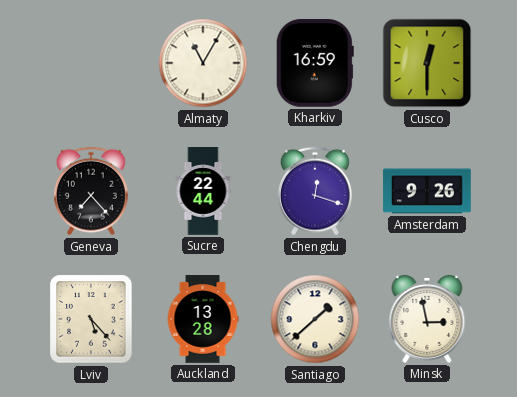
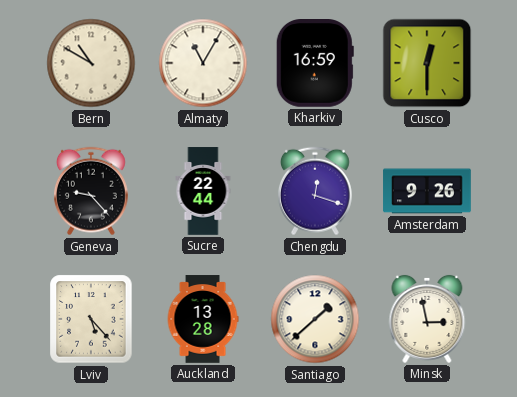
Bern: none -> 10:50
Geneva: 7:23 -> 9:23
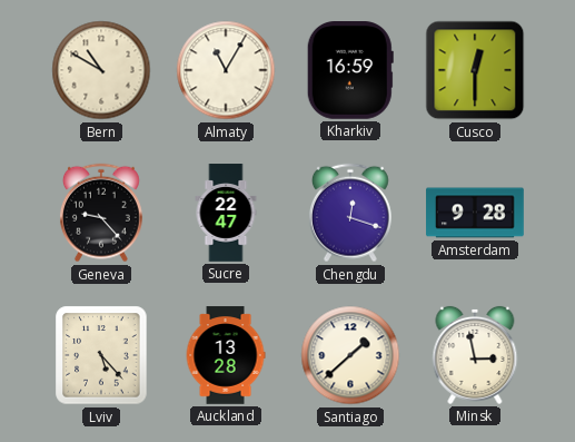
Sucre: 22:44 -> 22:47
Amsterdam: 9:26 -> 9:28
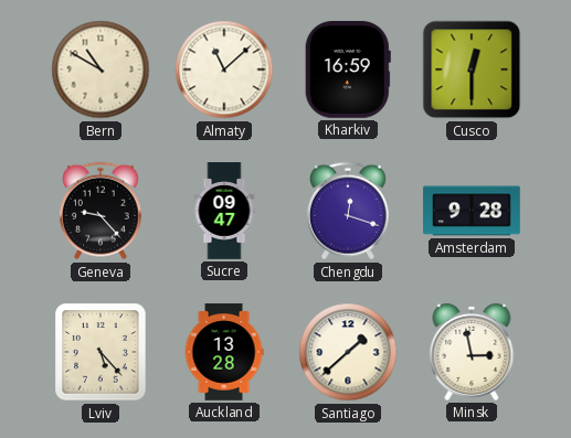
Almaty: 11:05 -> 11:08
Sucre: 22:47 -> 09:47
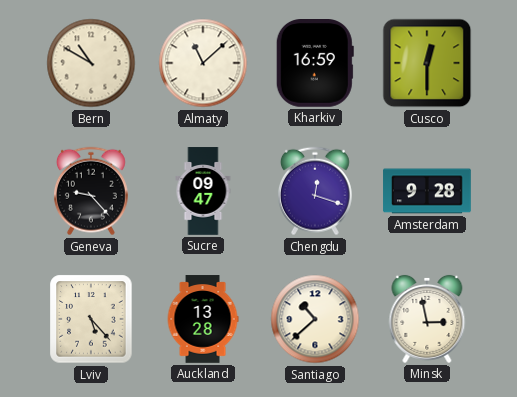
Santiago: 1:38 -> 10:38
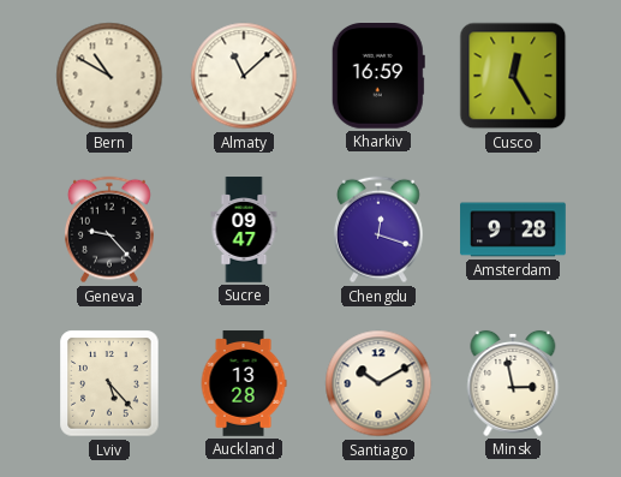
Cusco: 12:30 -> 12:25
Santiago: 10:38 -> 10:10
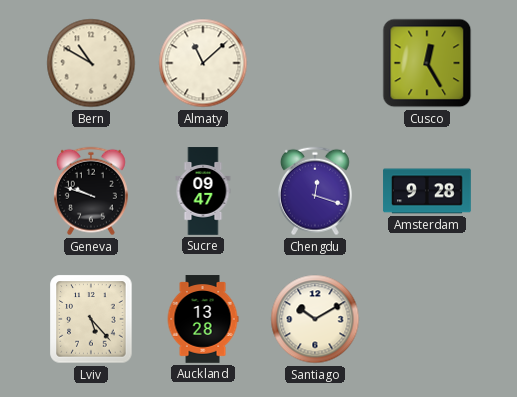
Kharkiv: 16:59 -> none
Geneva: 9:23 -> 9:48
Minsk: 2:58 -> none
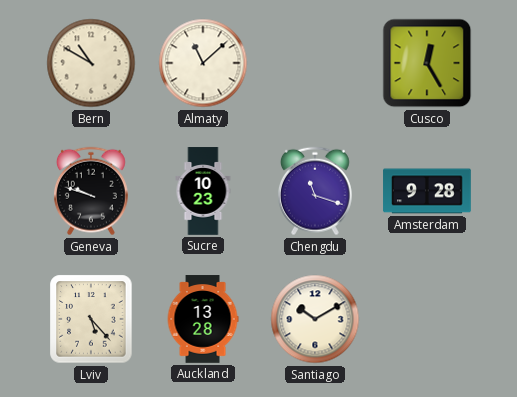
Sucre: 09:47 -> 10:23
Chengdu: 12:18 -> 11:18
